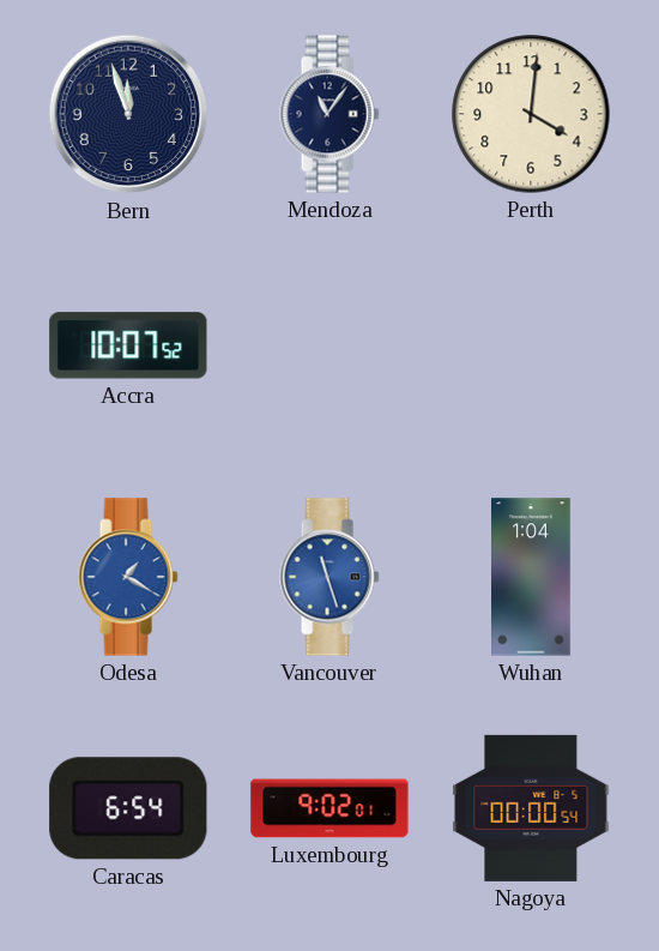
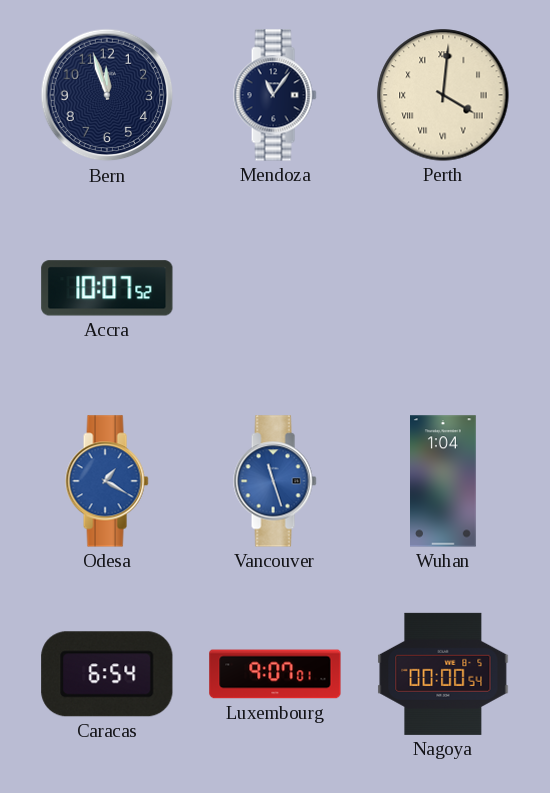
Perth numerals: Arabic -> Roman
Luxembourg: 9:02 -> 9:07
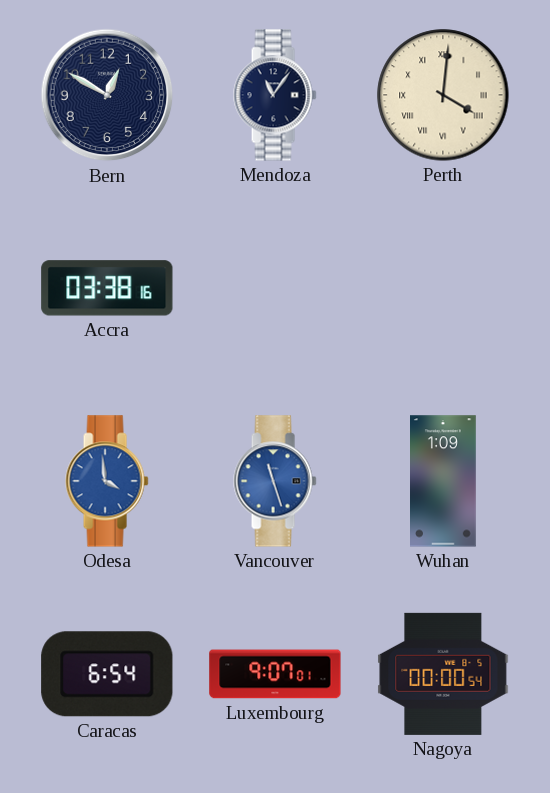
Bern: 11:57 -> 12:50
Accra: 10:07 -> 03:38
Odesa: 1:20 -> 3:59
Wuhan: 1:04 -> 1:09
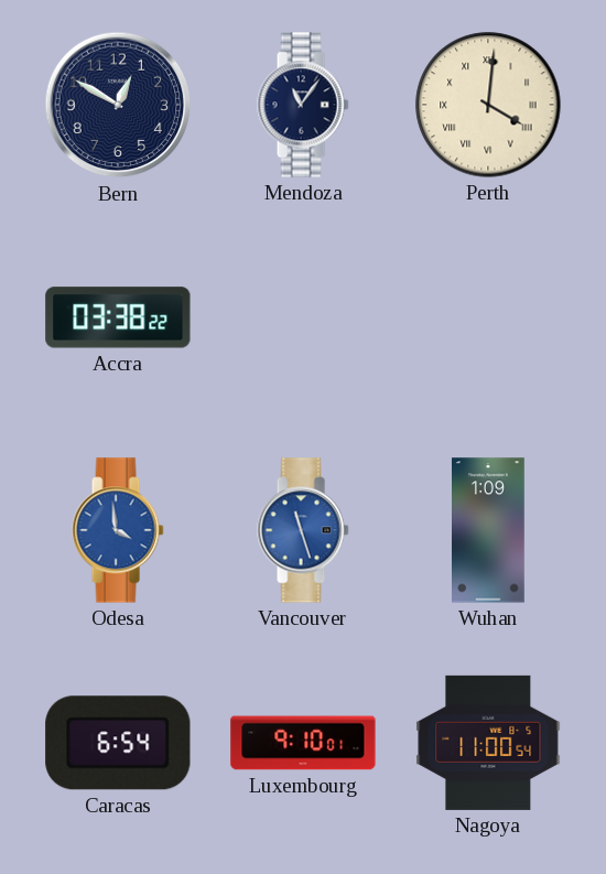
Accra: 03:38:16 -> 03:38:22
Luxembourg: 9:07 -> 9:10
Nagoya: 00:00 -> 11:00
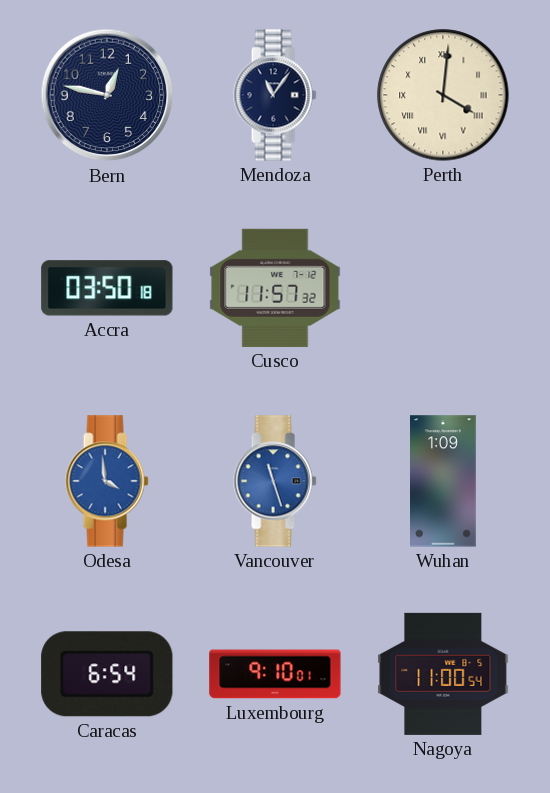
Bern: 12:50 -> 12:47
Accra: 03:38 -> 03:50
Cusco: none -> 11:57
